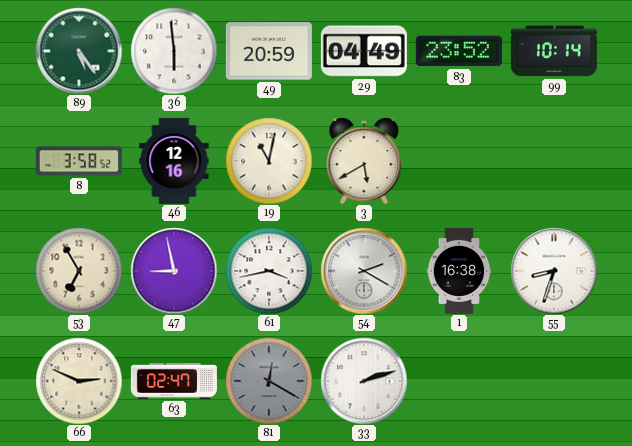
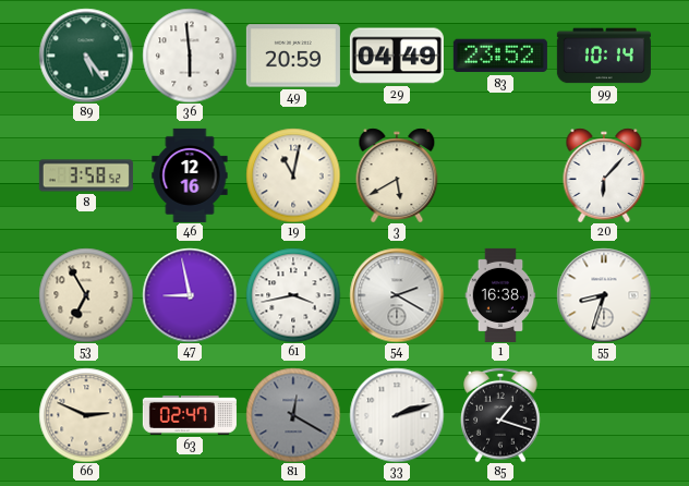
20: none -> 6:07
85: none -> 1:18
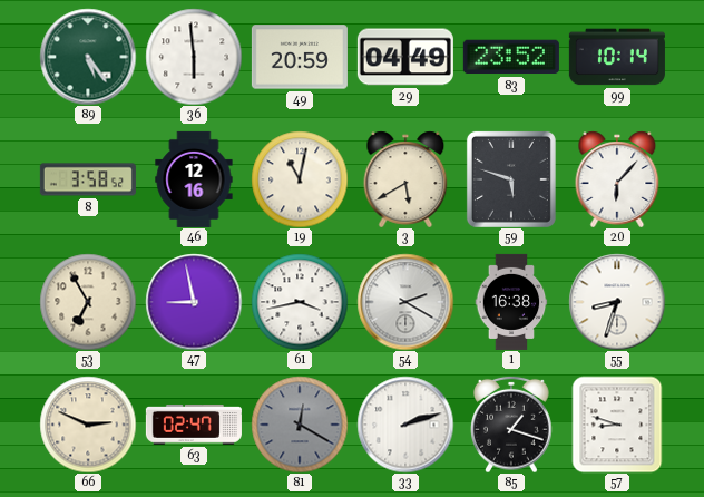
59: none -> 5:48
57: none -> 8:48
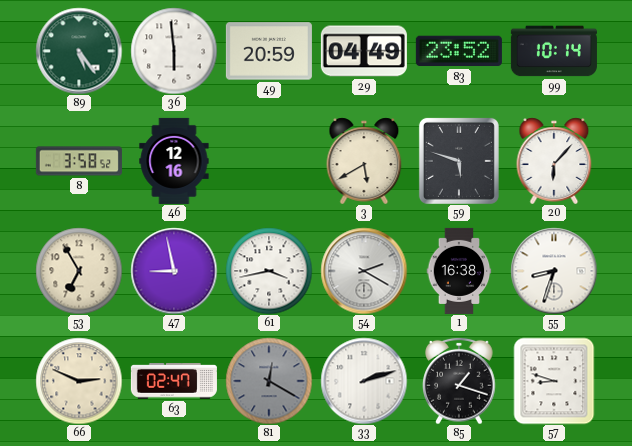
19: 11:02 -> none
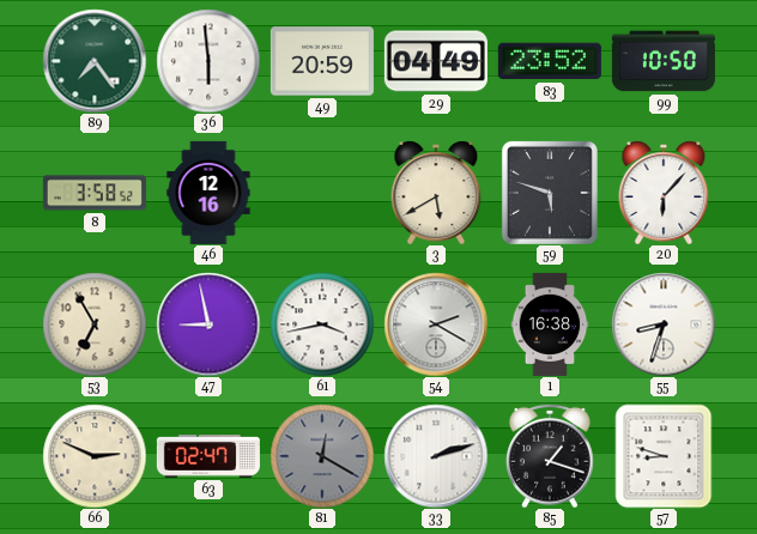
89: 5:24 -> 7:24
99: 10:14 -> 10:50
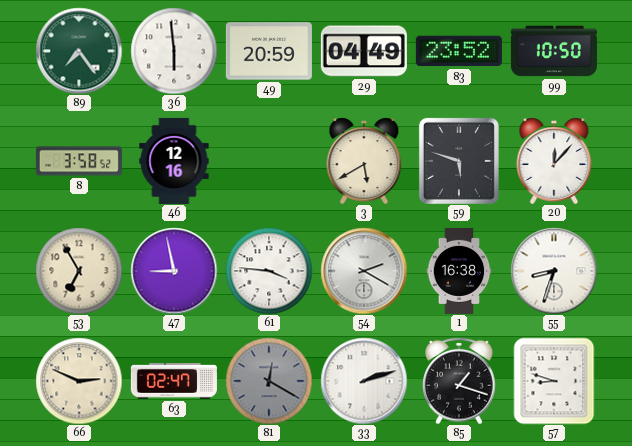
20: 6:07 -> 12:07
61: 3:43 -> 3:46
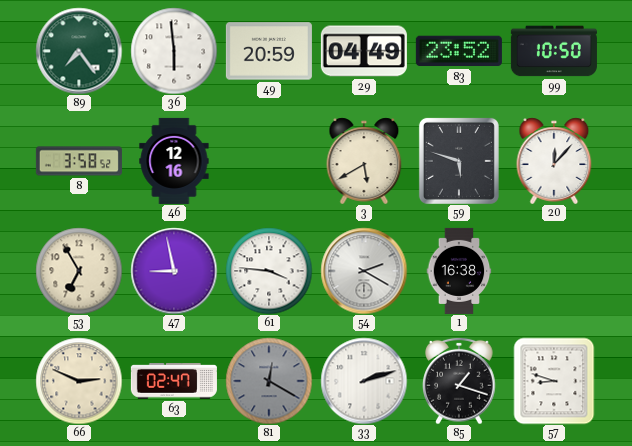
55: 8:33 -> none
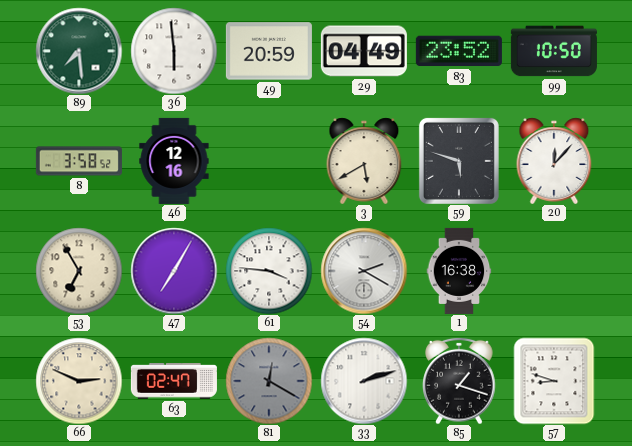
89: 7:24 -> 7:29
47: 8:58 -> 7:05
